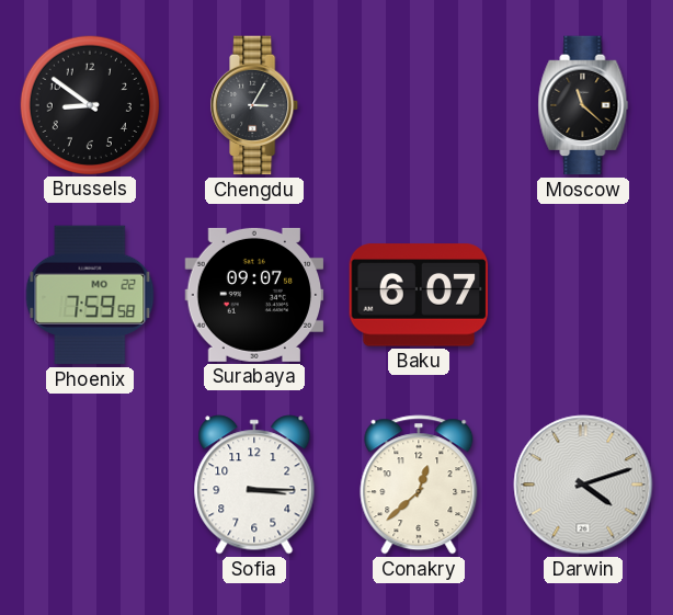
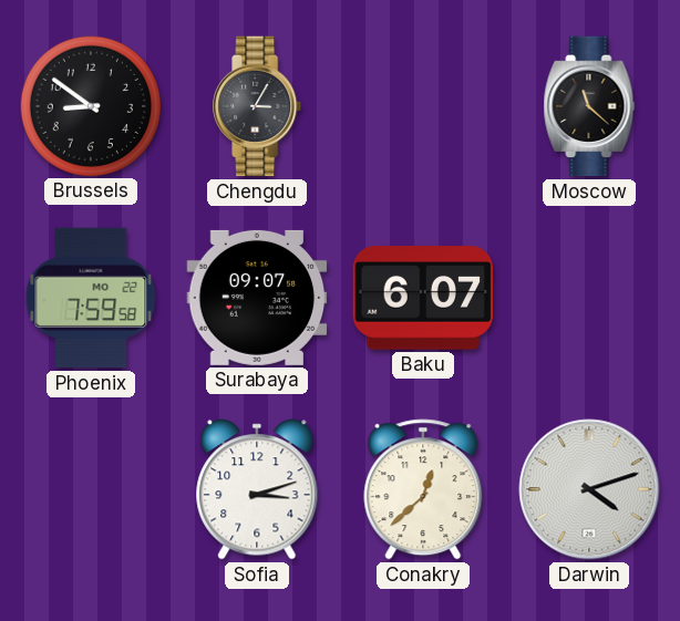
Sofia: 3:15 -> 3:12
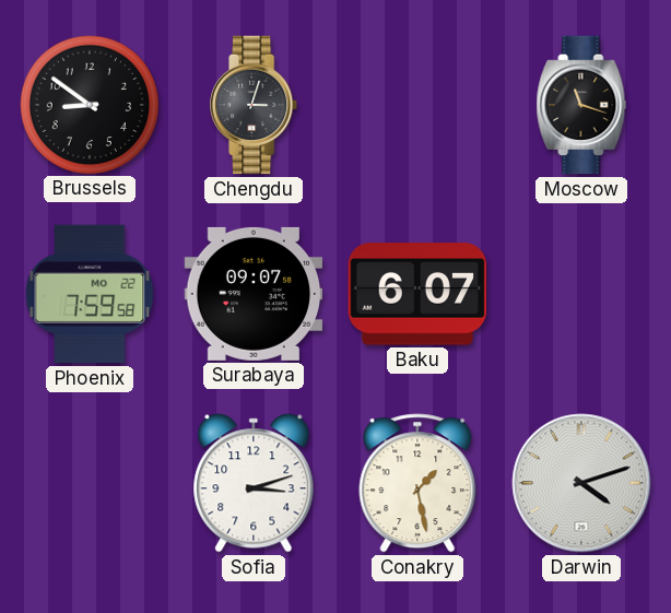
Chengdu: 3:05 -> 3:03
Moscow: 11:22 -> 11:18
Conakry: 12:38 -> 1:28
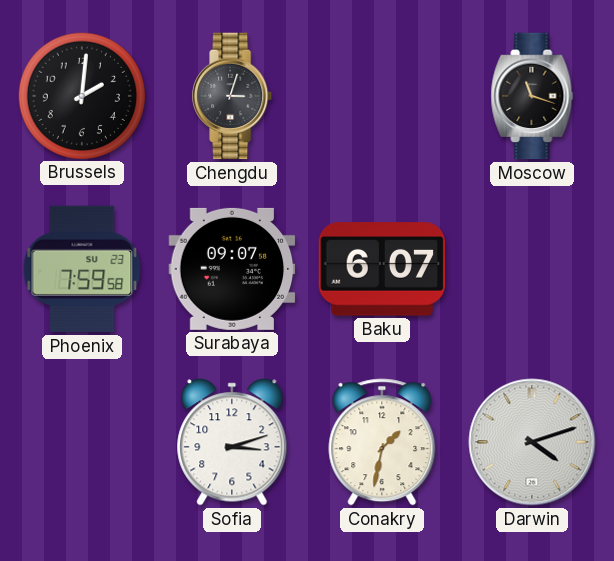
Brussels: 8:51 -> 2:01
Phoenix date: MO 22 -> SU 23
Conakry: 1:28 -> 1:32
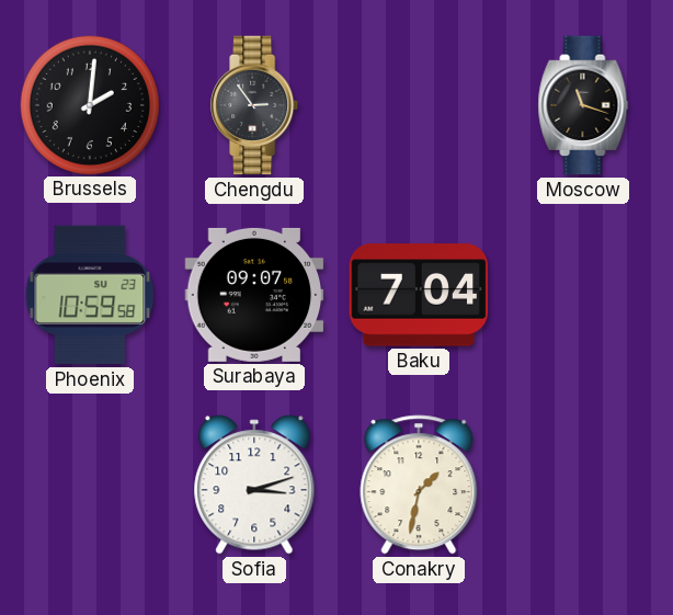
Chengdu: 3:03 -> 2:54
Phoenix: 7:59 -> 10:59
Baku: 6:07 -> 7:04
Darwin: 4:12 -> none
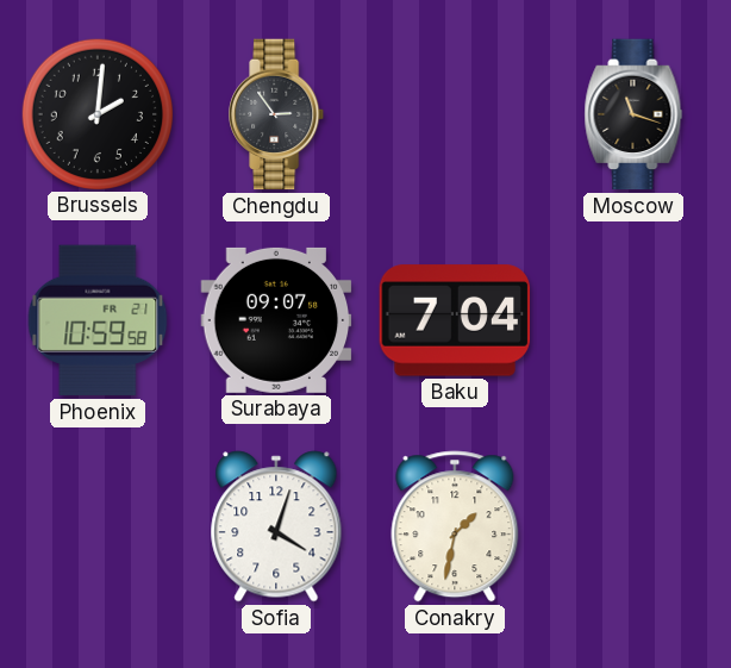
Phoenix date: SU 23 -> FR 21
Sofia: 3:12 -> 4:03
